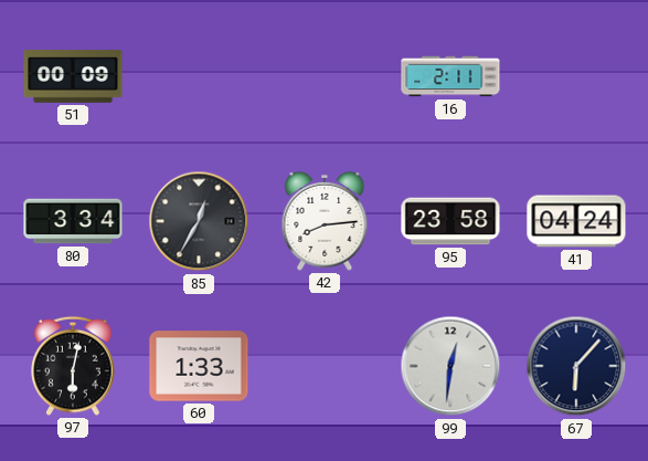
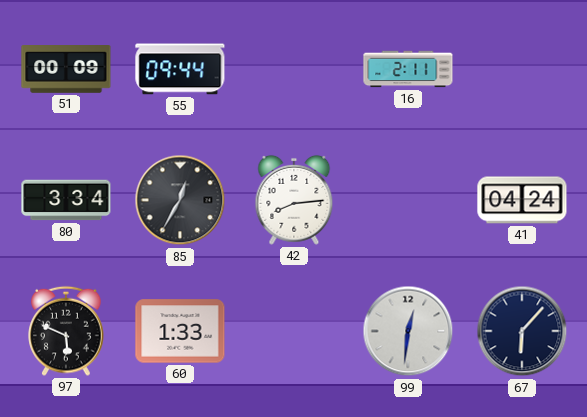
55: none -> 09:44
95: 23:58 -> none
97: 6:02 -> 5:49
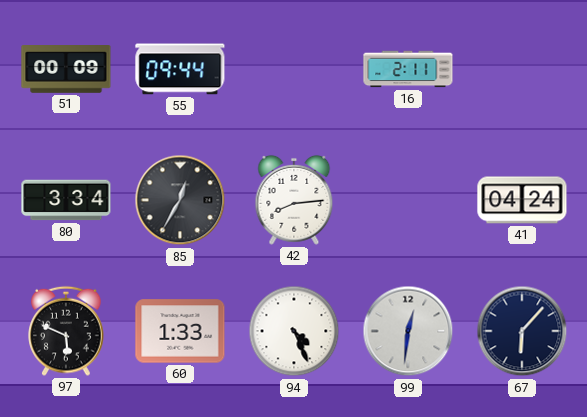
94: none -> 4:26
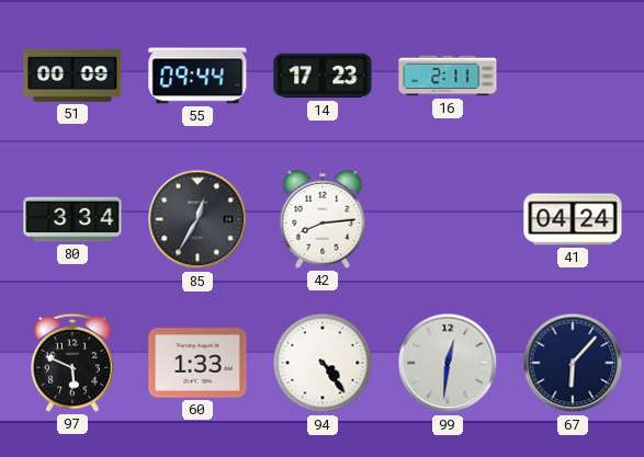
14: none -> 17:23
94: 4:26 -> 4:24
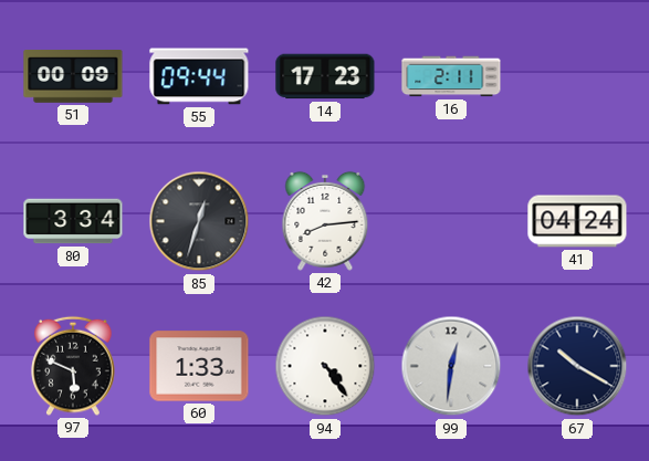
85: 12:35 -> 12:33
67: 6:07 -> 10:20
